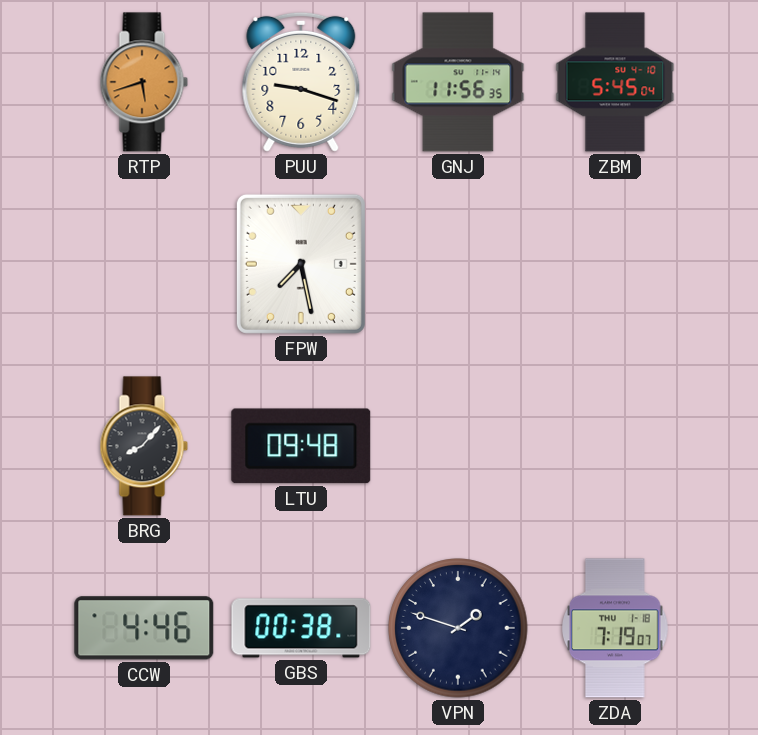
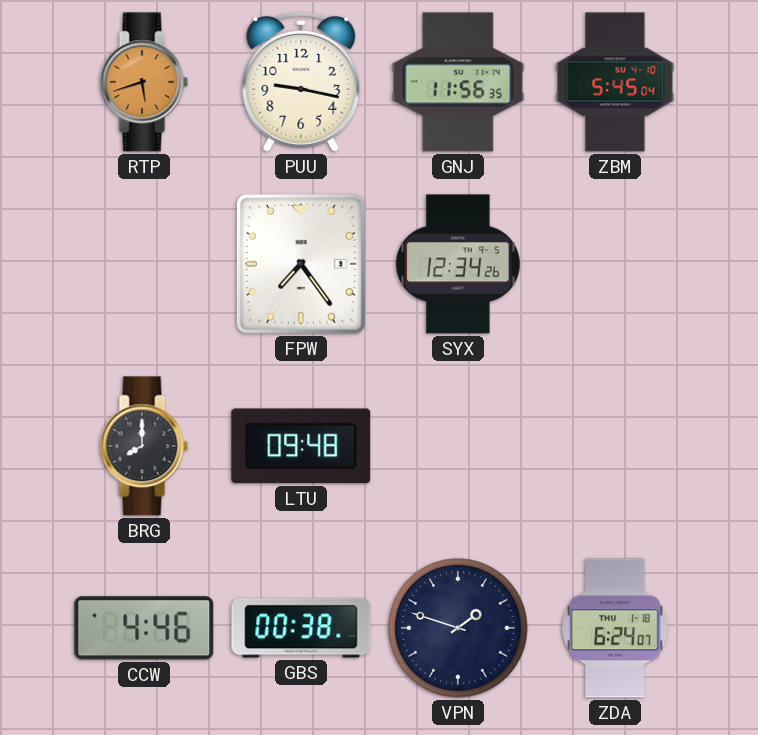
PUU: 9:18 -> 9:17
FPW: 7:28 -> 7:24
SYX: none -> 12:34
BRG: 8:07 -> 8:00
ZDA: 7:19 -> 6:24
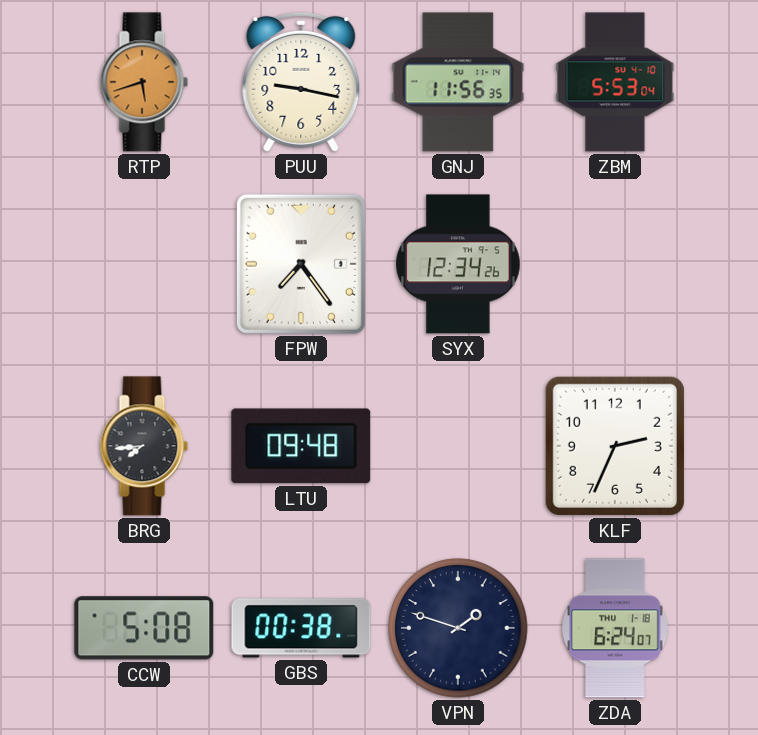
ZBM: 5:45 -> 5:53
BRG: 8:00 -> 7:44
KLF: none -> 2:34
CCW: 4:46 -> 5:08
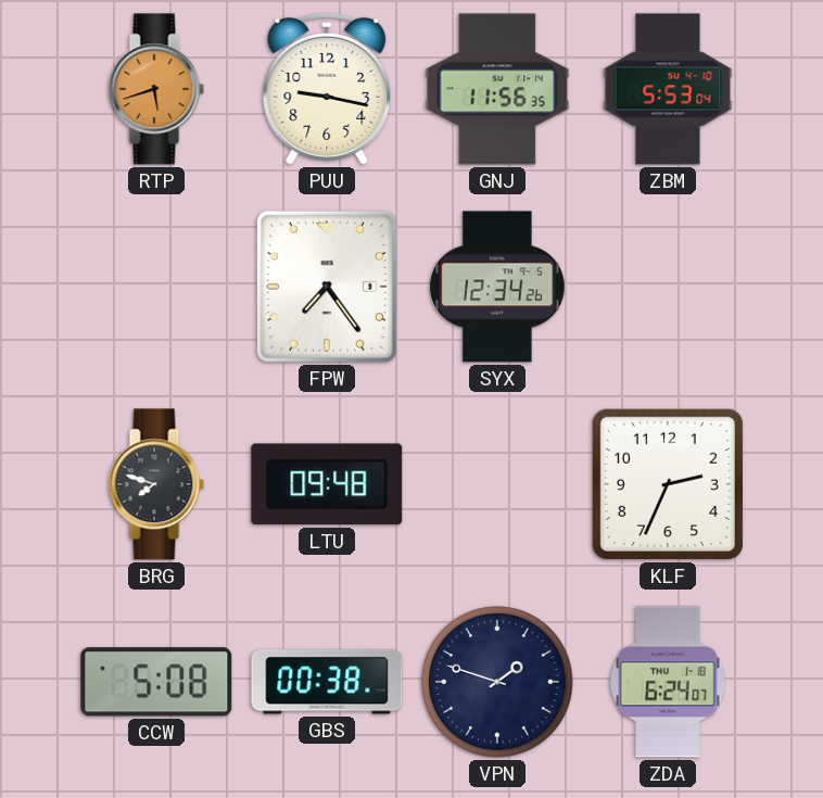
BRG: 7:44 -> 7:48
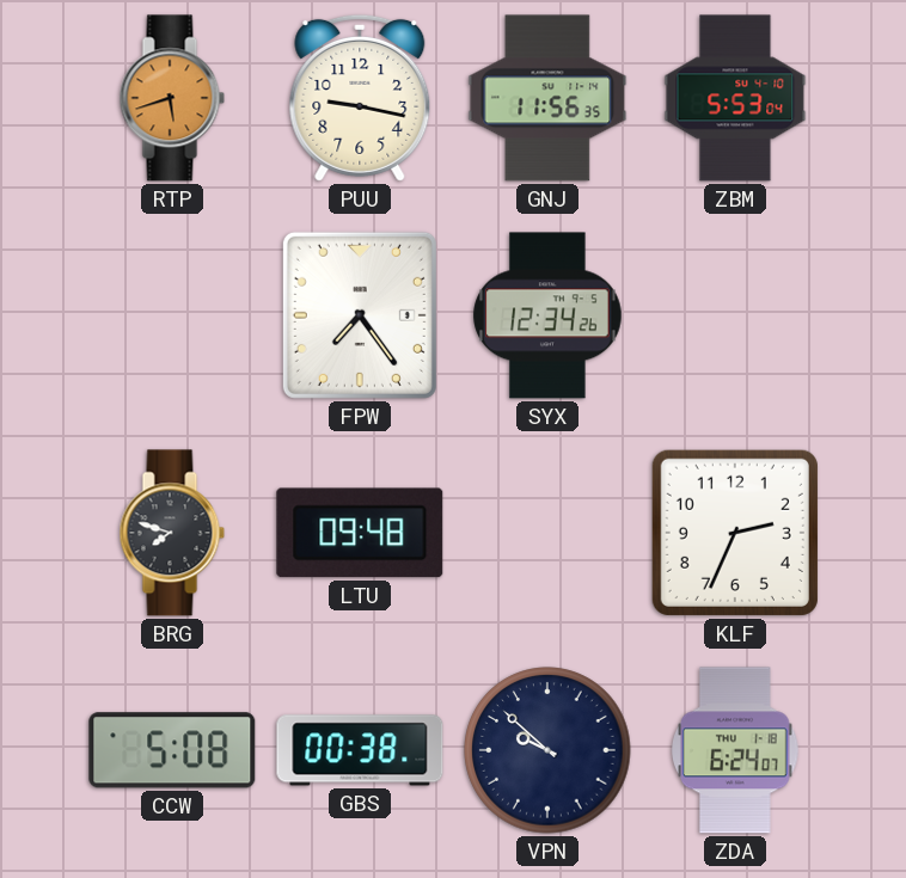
VPN: 1:48 -> 9:52
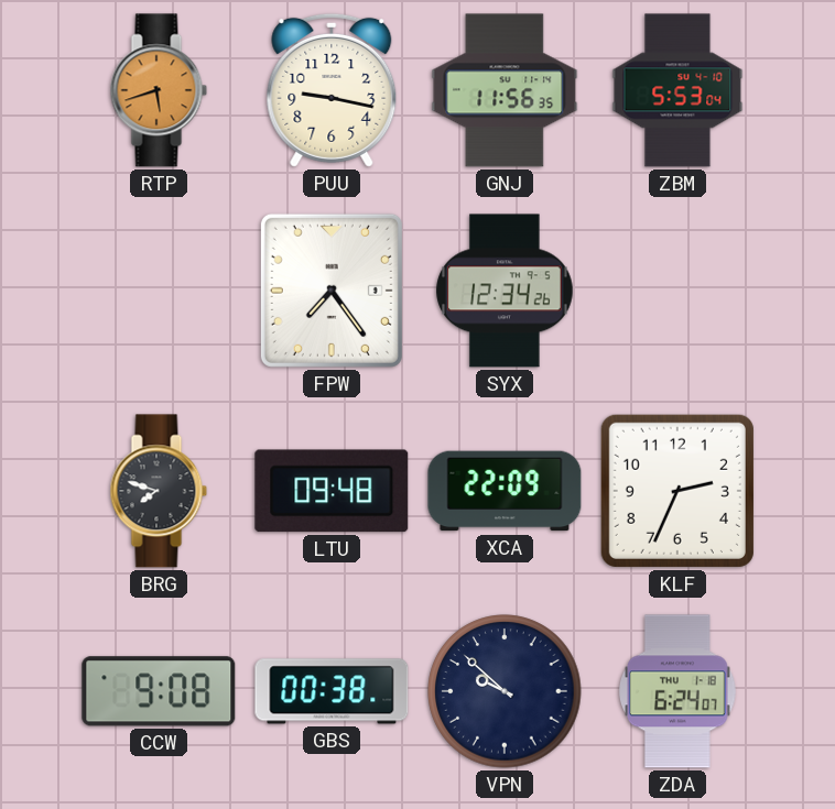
XCA: none -> 22:09
CCW: 5:08 -> 9:08
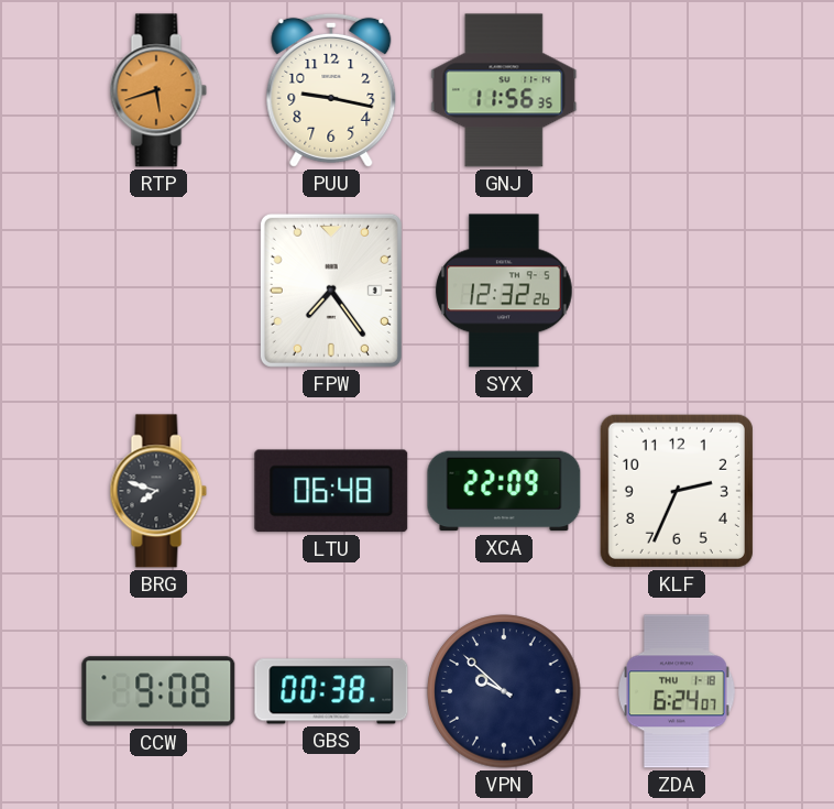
ZBM: 5:53 -> none
SYX: 12:34 -> 12:32
LTU: 09:48 -> 06:48
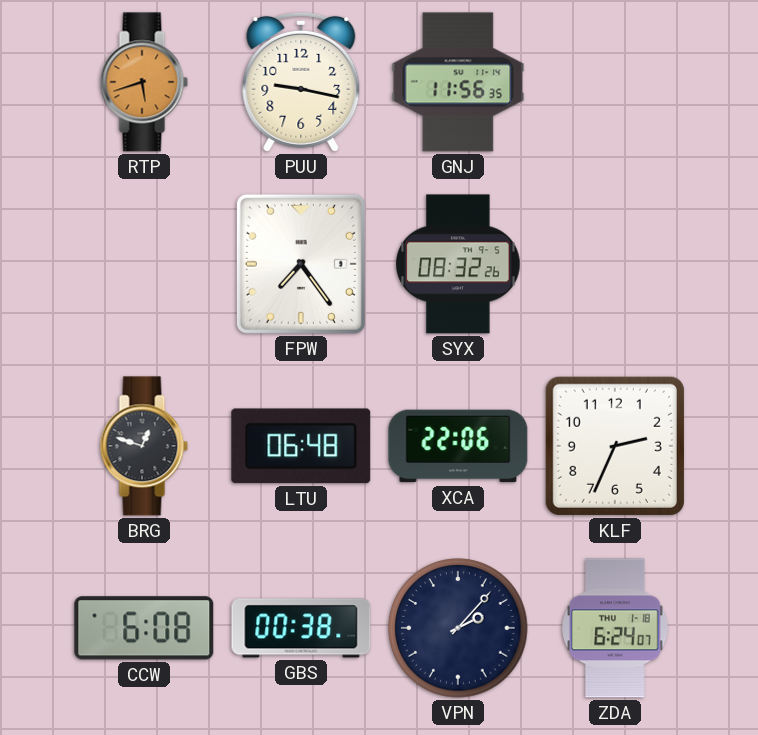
SYX: 12:32 -> 08:32
BRG: 7:48 -> 12:48
XCA: 22:09 -> 22:06
CCW: 9:08 -> 6:08
VPN: 9:52 -> 2:07
